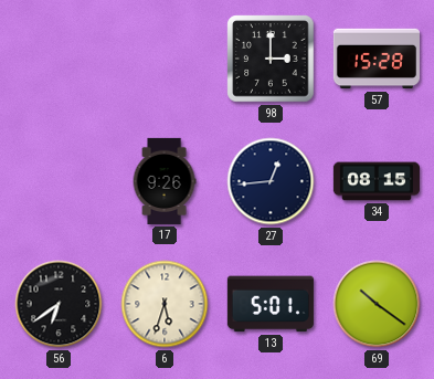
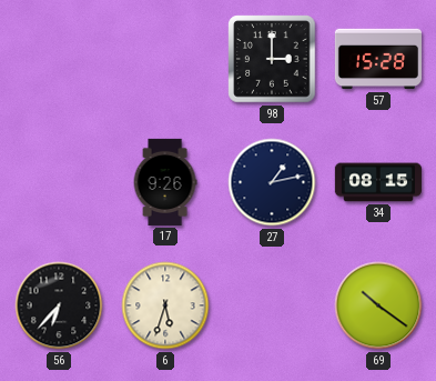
27: 12:44 -> 1:13
56: 6:39 -> 6:37
13: 5:01 -> none
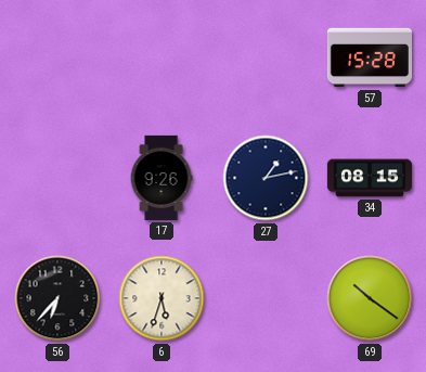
98: 3:00 -> none
